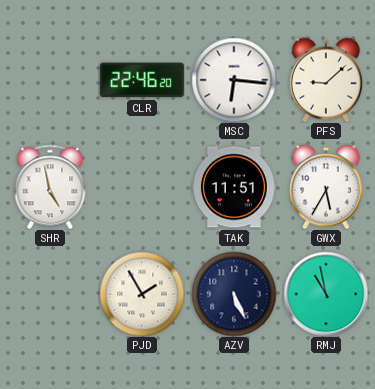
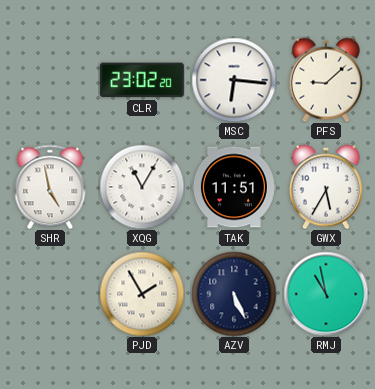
CLR: 22:46 -> 23:02
XQG: none -> 11:05
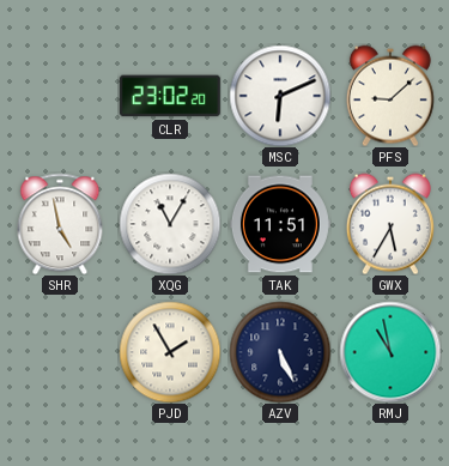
MSC: 6:16 -> 6:11
